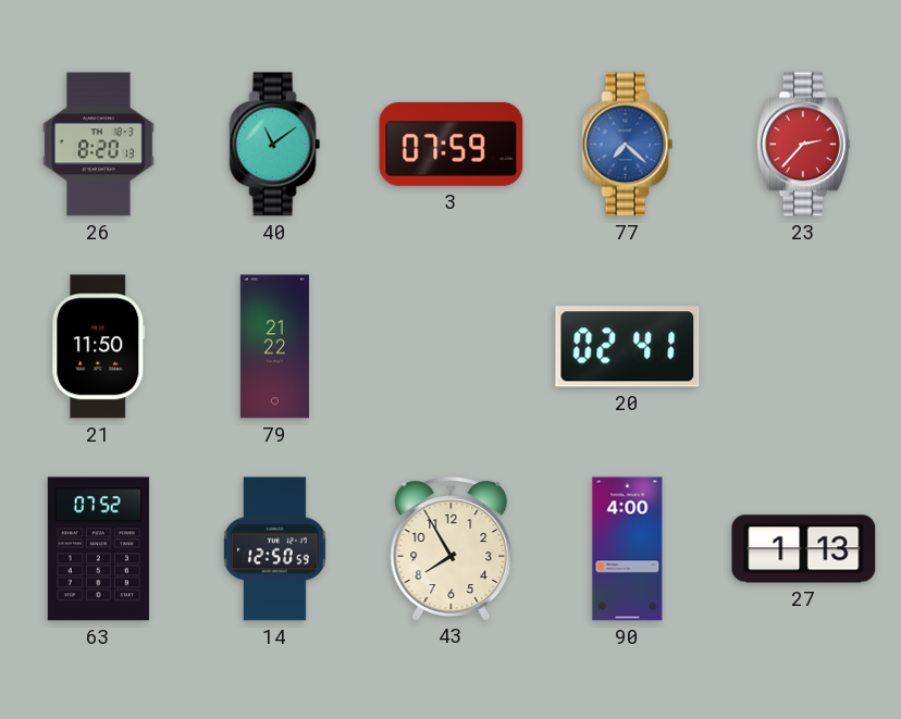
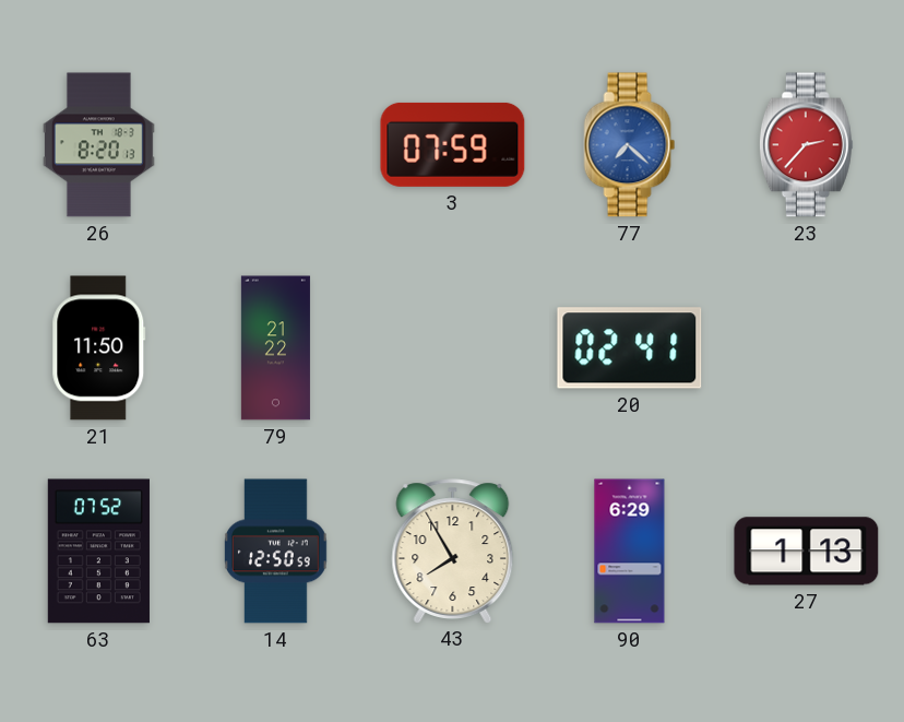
40: 11:09 -> none
90: 4:00 -> 6:29
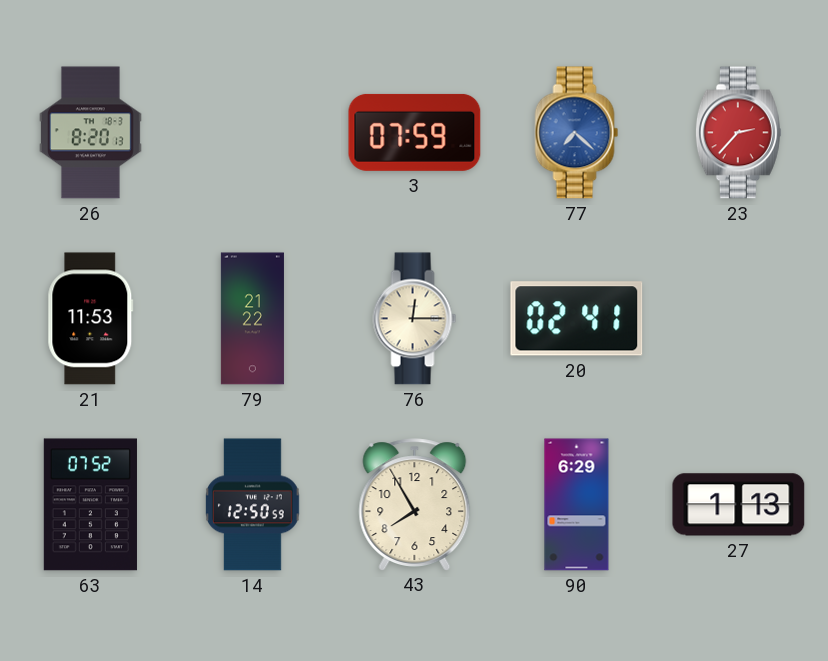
21: 11:50 -> 11:53
76: none -> 12:15
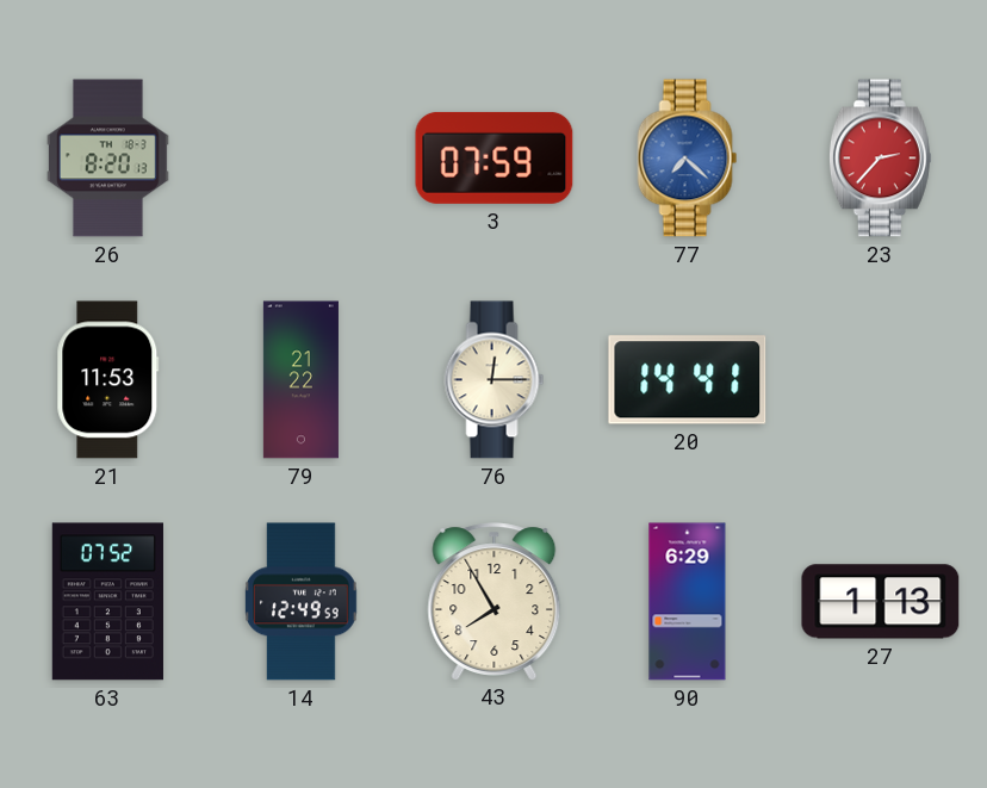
20: 02:41 -> 14:41
14: 12:50 -> 12:49
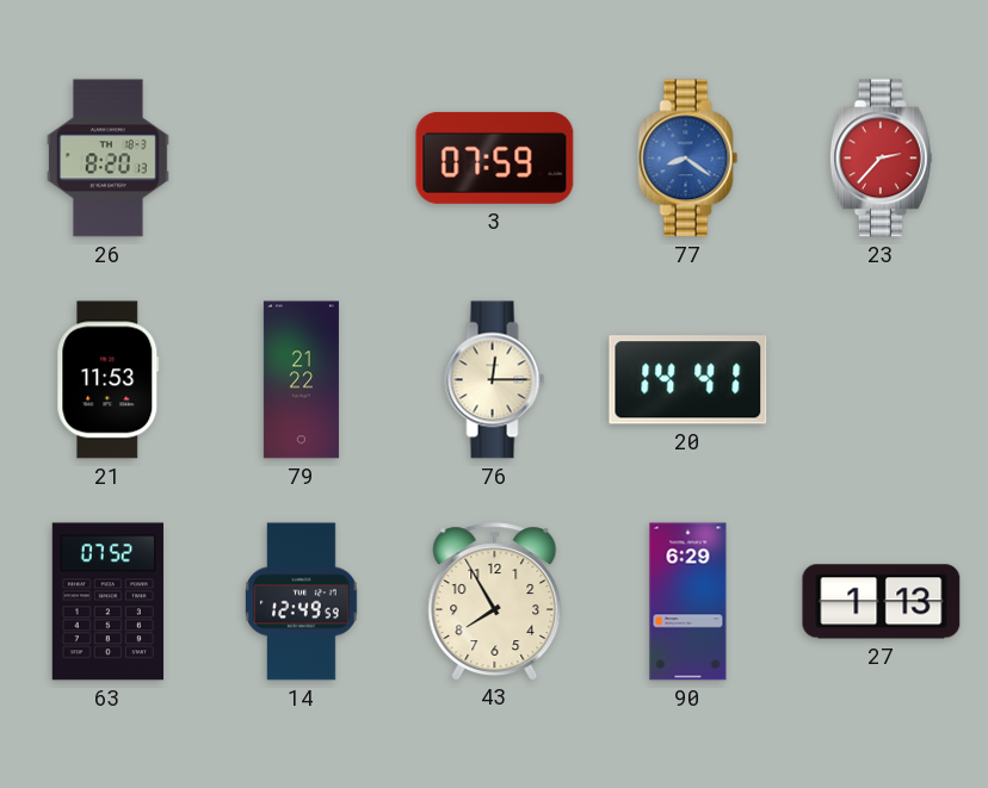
77: 7:22 -> 8:21
